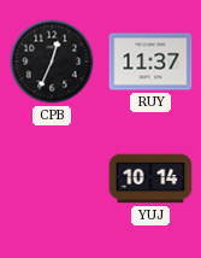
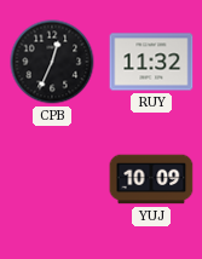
RUY: 11:37 -> 11:32
YUJ: 10:14 -> 10:09
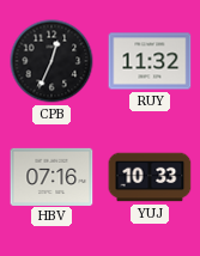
HBV: none -> 07:16
YUJ: 10:09 -> 10:33
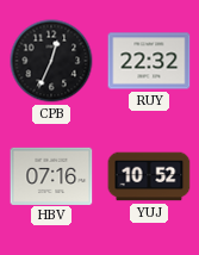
RUY: 11:32 -> 22:32
YUJ: 10:33 -> 10:52
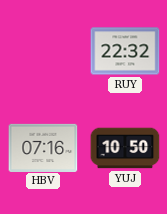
CPB: 12:34 -> none
YUJ: 10:52 -> 10:50
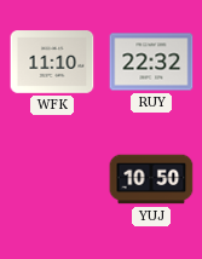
WFK: none -> 11:10
HBV: 07:16 -> none
